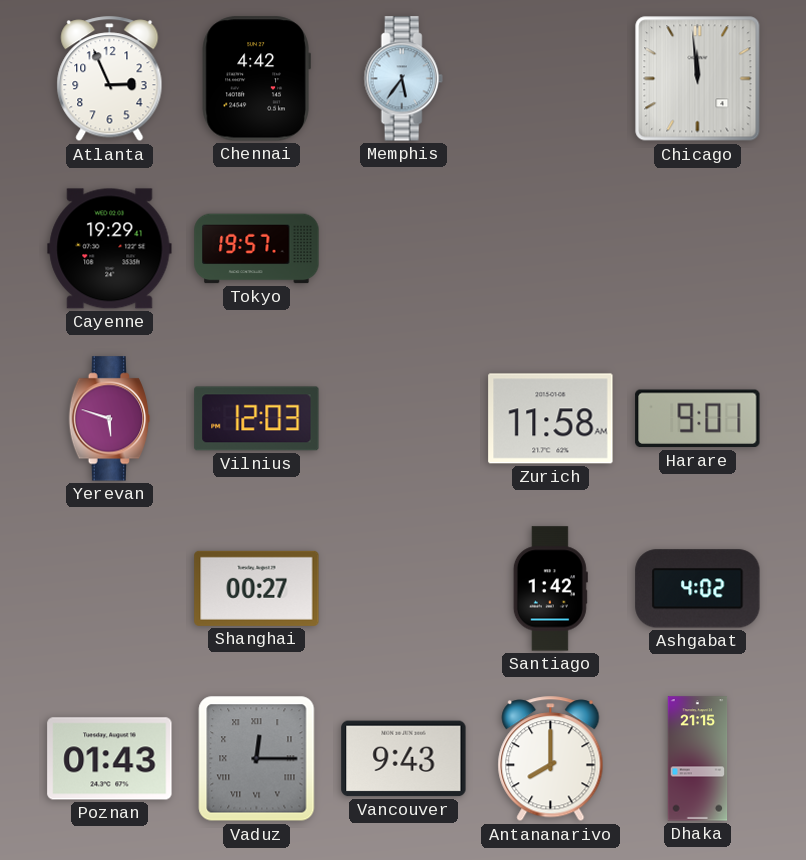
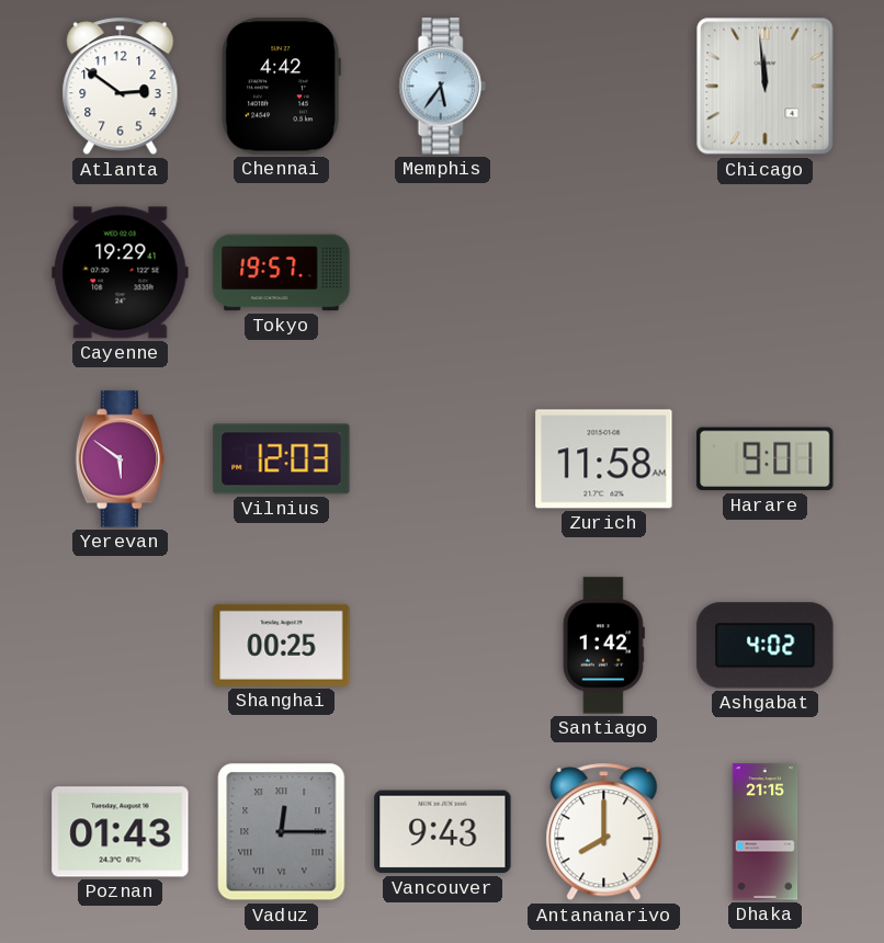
Atlanta: 2:56 -> 2:51
Yerevan: 5:48 -> 5:51
Shanghai: 00:27 -> 00:25
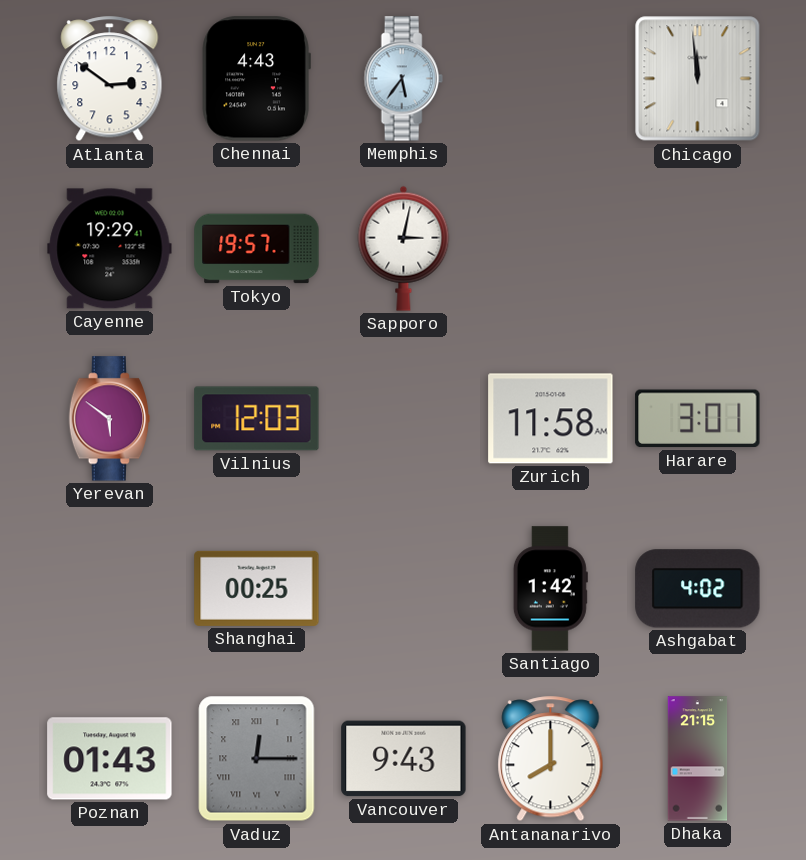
Chennai: 4:42 -> 4:43
Sapporo: none -> 3:02
Harare: 9:01 -> 3:01
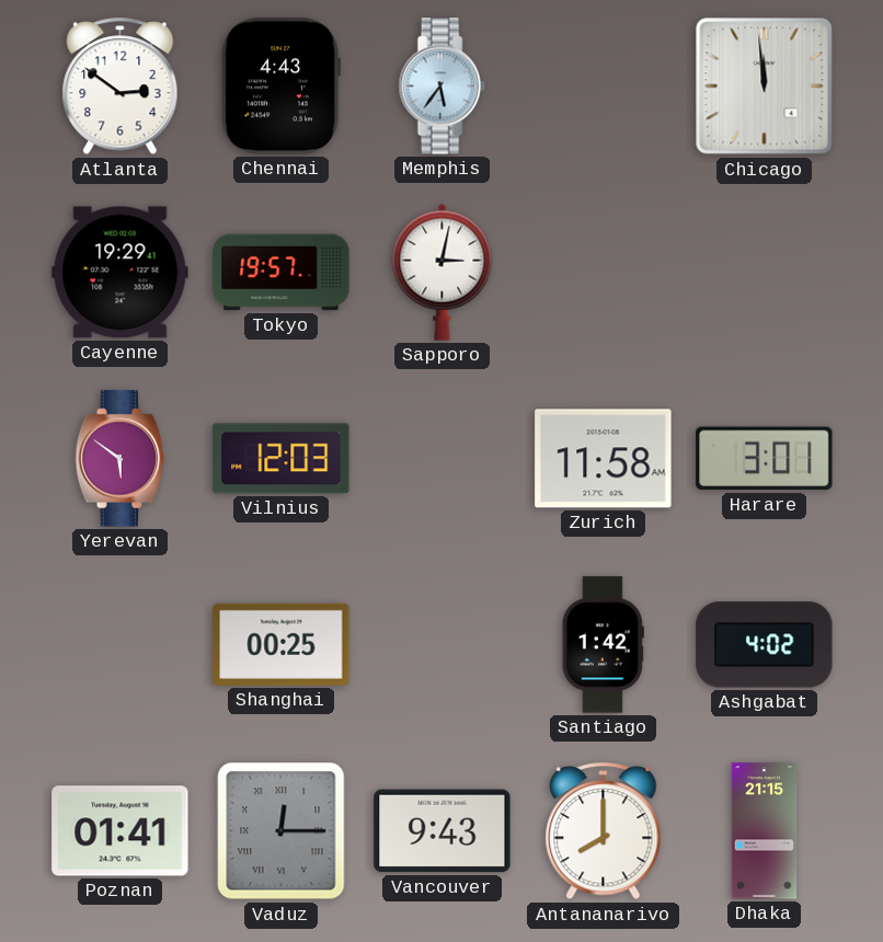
Poznan: 01:43 -> 01:41
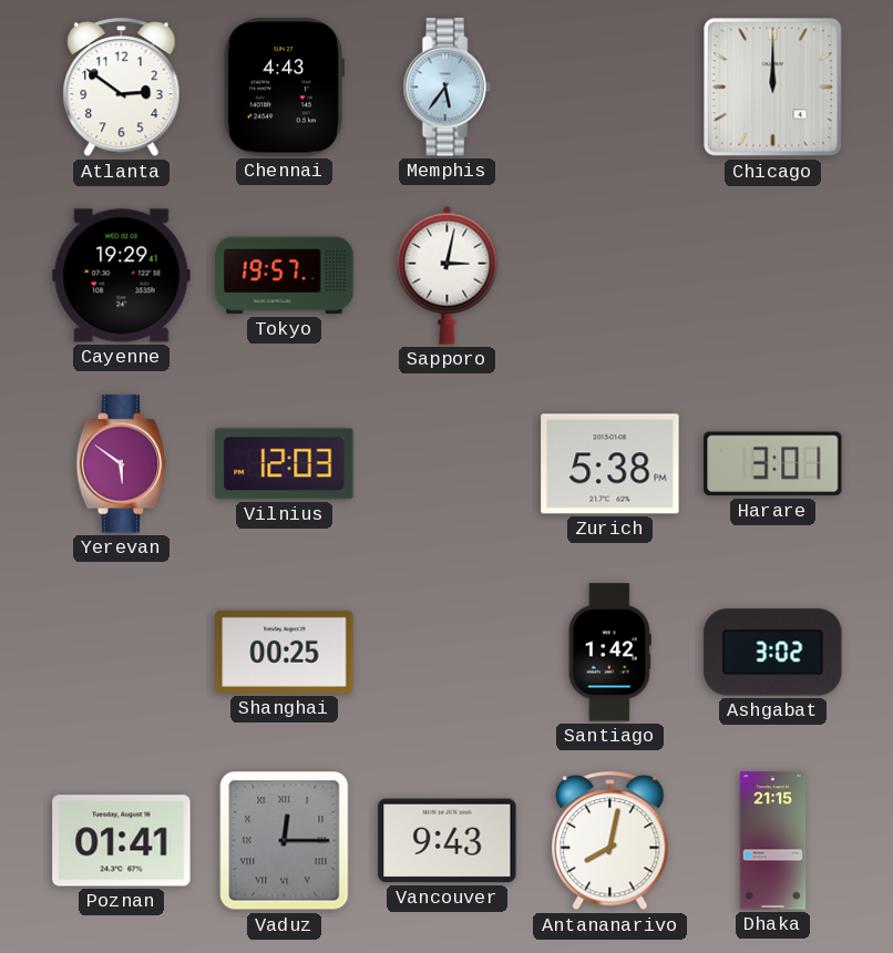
Chicago: 11:59 -> 12:00
Zurich: 11:58 -> 5:38
Ashgabat: 4:02 -> 3:02
Antananarivo: 8:00 -> 8:02
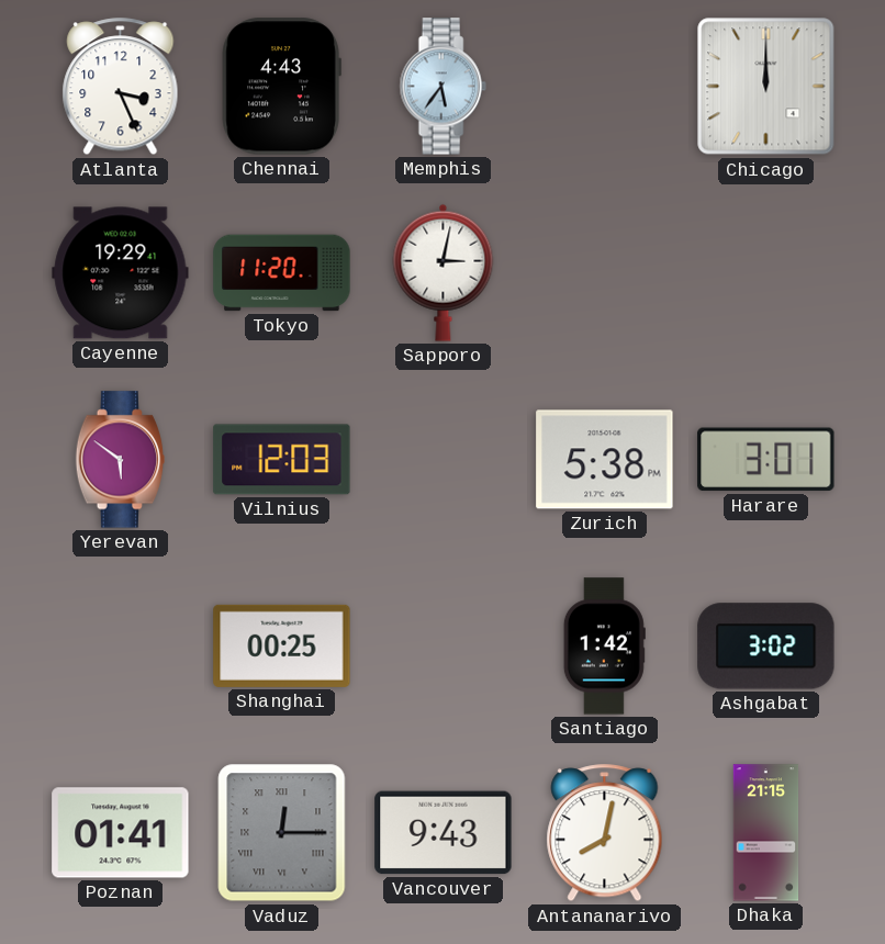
Atlanta: 2:51 -> 3:26
Tokyo: 19:57 -> 11:20
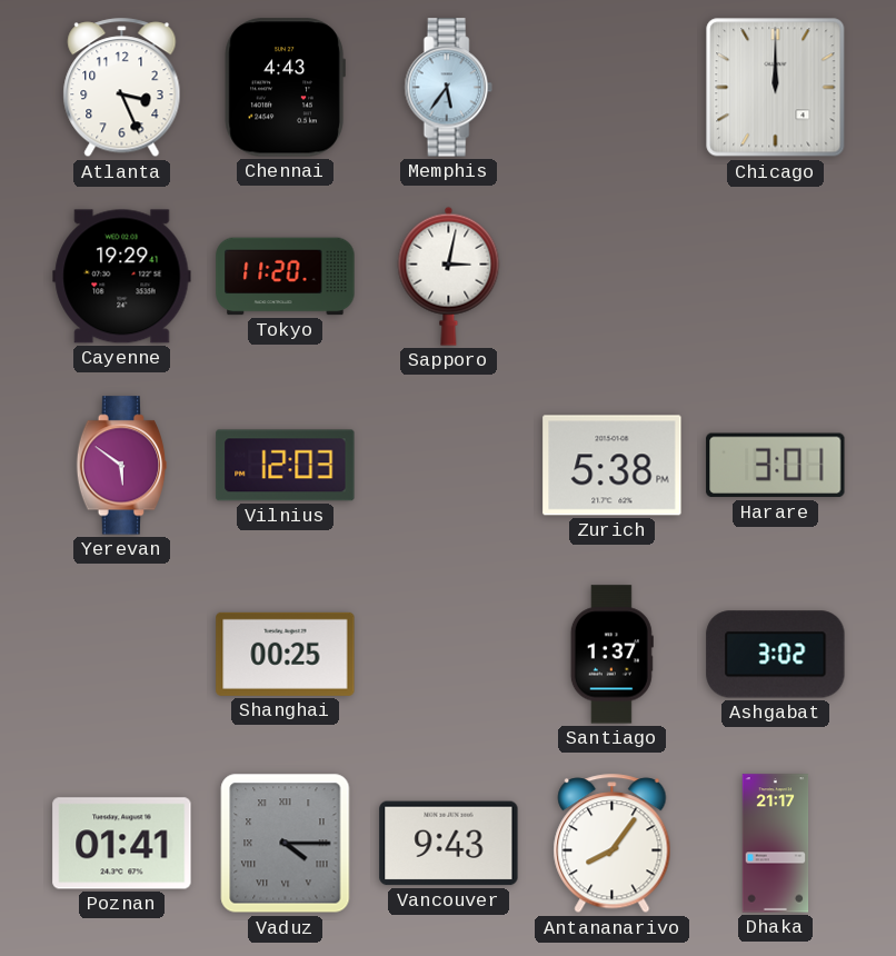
Santiago: 1:42 -> 1:37
Vaduz: 12:15 -> 4:15
Antananarivo: 8:02 -> 8:06
Dhaka: 21:15 -> 21:17
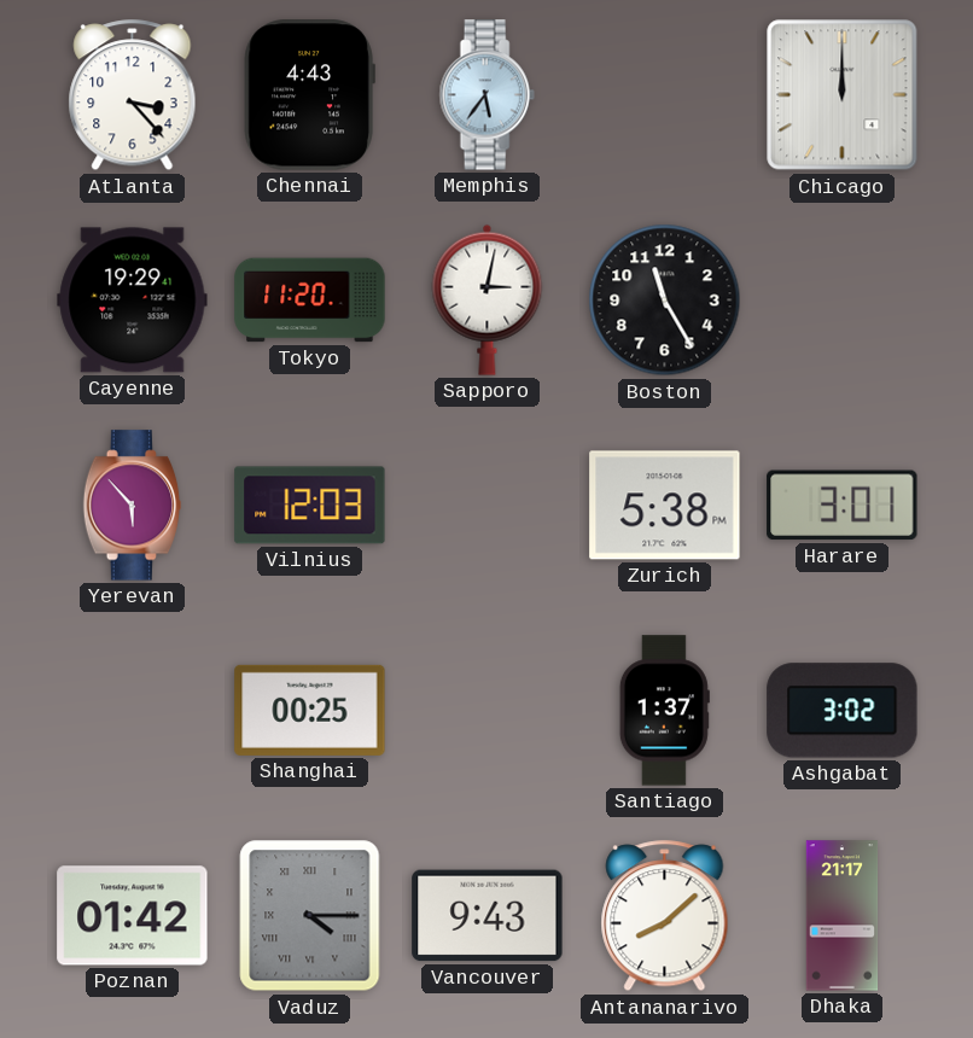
Atlanta: 3:26 -> 3:23
Boston: none -> 11:25
Yerevan: 5:51 -> 5:53
Poznan: 01:41 -> 01:42
Antananarivo: 8:06 -> 8:08
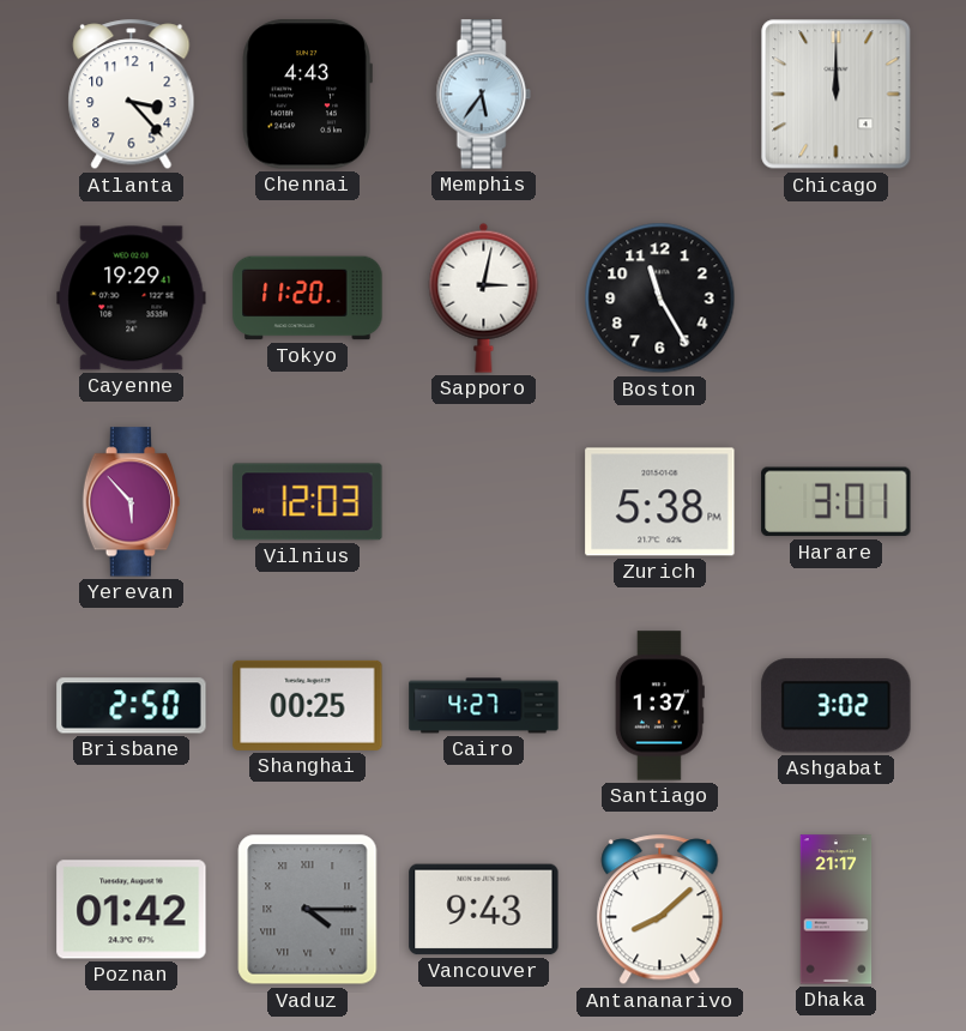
Brisbane: none -> 2:50
Cairo: none -> 4:27
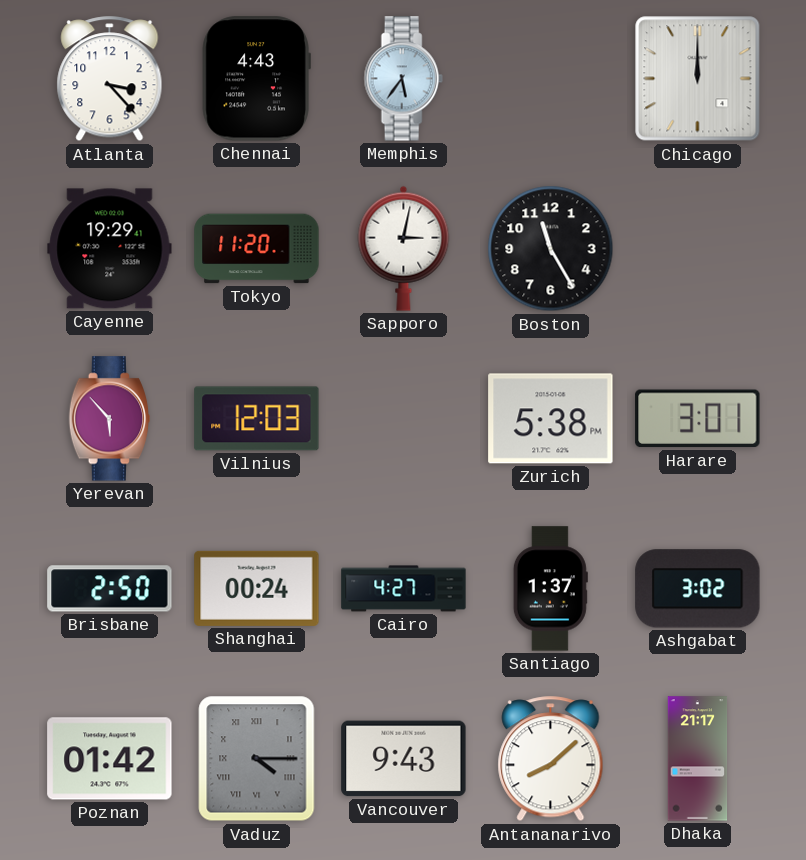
Shanghai: 00:25 -> 00:24
